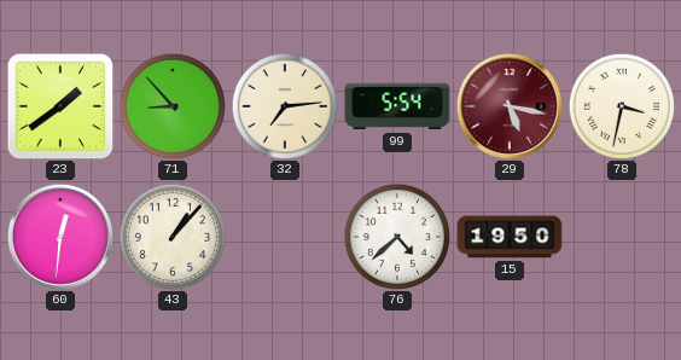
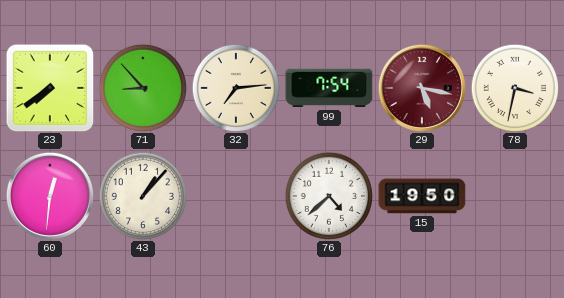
23: 1:39 -> 7:39
99: 5:54 -> 7:54
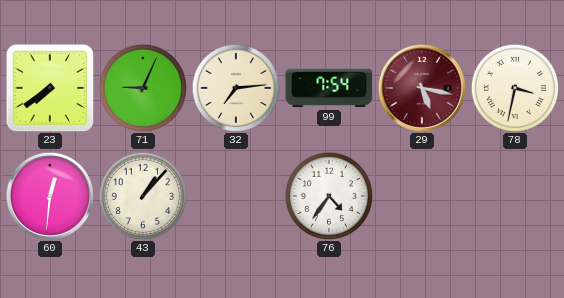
71: 8:53 -> 9:04
76: 4:38 -> 4:36
15: 19:50 -> none
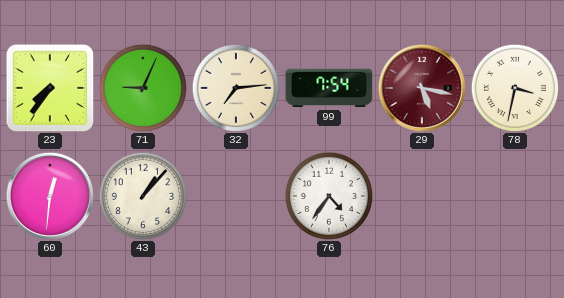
23: 7:39 -> 7:36
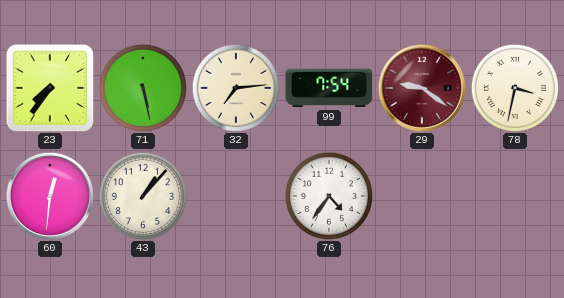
71: 9:04 -> 5:28
29: 5:17 -> 9:21
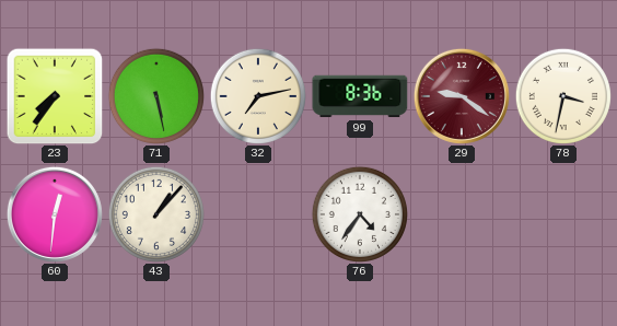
32: 7:14 -> 7:13
99: 7:54 -> 8:36
